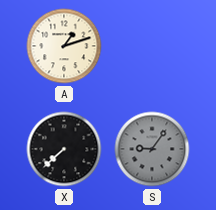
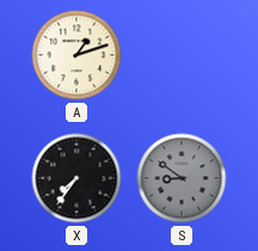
X: 7:38 -> 7:36
S: 9:06 -> 8:51
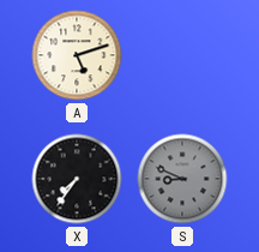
A: 1:12 -> 5:12
S: 8:51 -> 8:49
